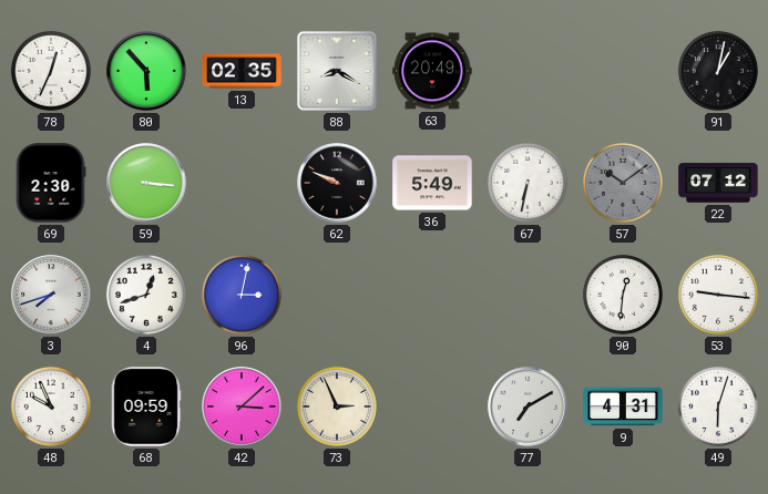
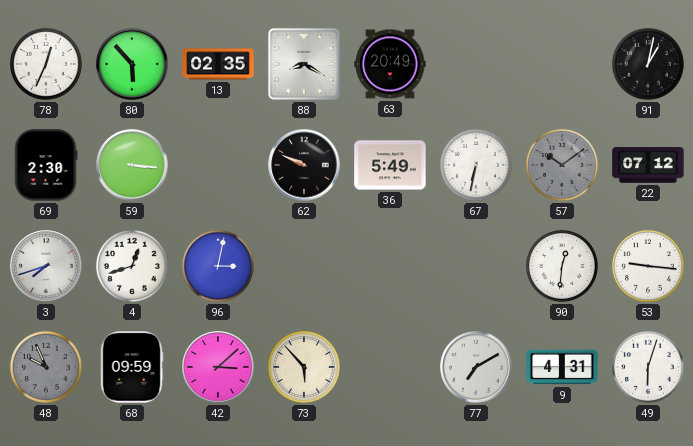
48 dial: white -> grey
73: 2:56 -> 5:53
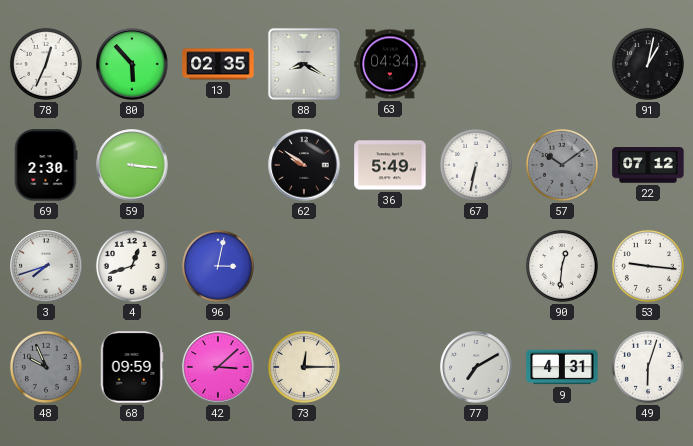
63: 20:49 -> 04:34
62: 9:49 -> 9:51
73: 5:53 -> 12:15
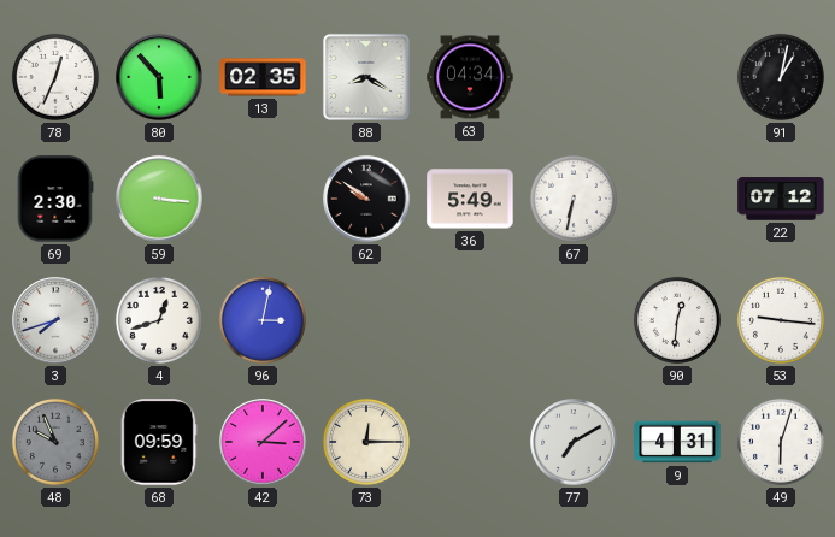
57: 10:09 -> none
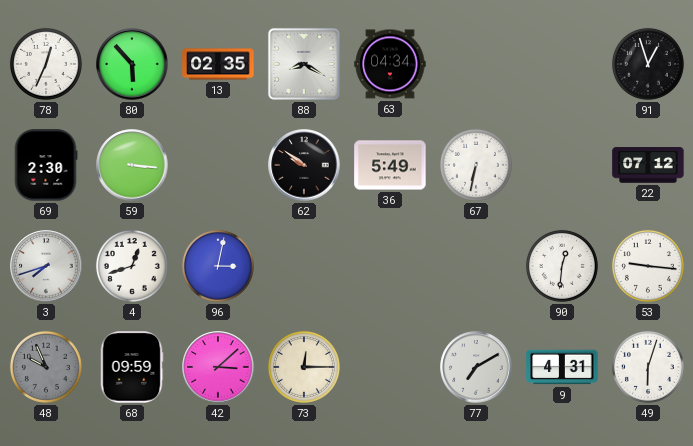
91: 1:02 -> 12:57
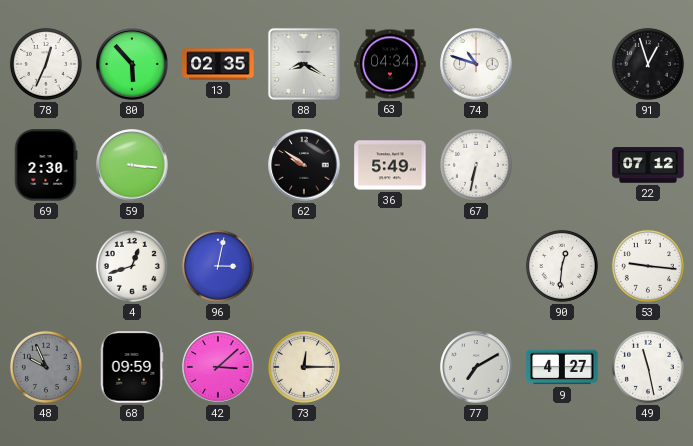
74: none -> 10:48
3: 7:42 -> none
9: 4:31 -> 4:27
49: 6:03 -> 11:28
